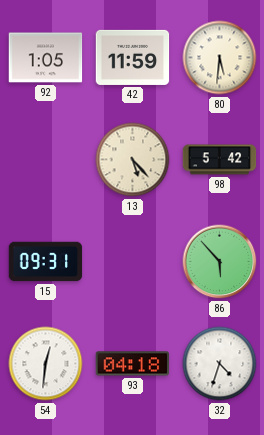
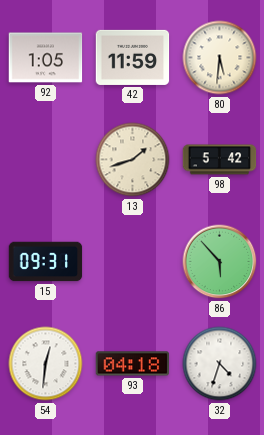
13: 5:23 -> 1:42
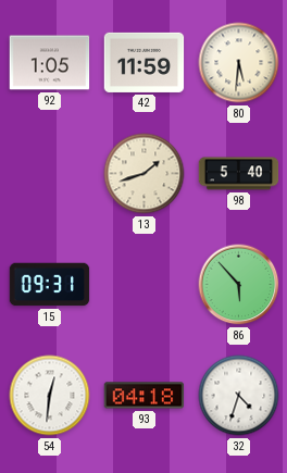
98: 5:42 -> 5:40
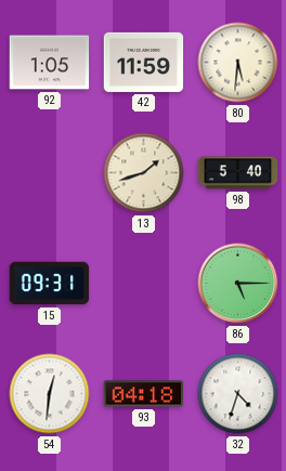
86: 5:53 -> 5:15
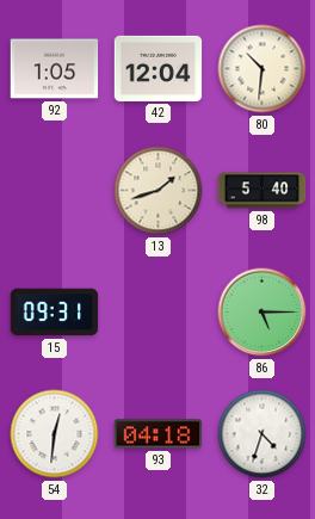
42: 11:59 -> 12:04
80: 5:31 -> 10:31
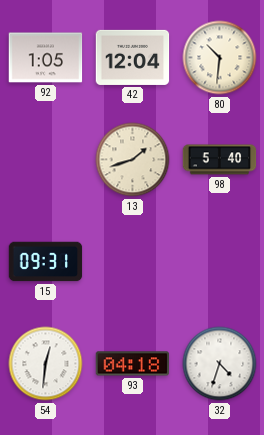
86: 5:15 -> none
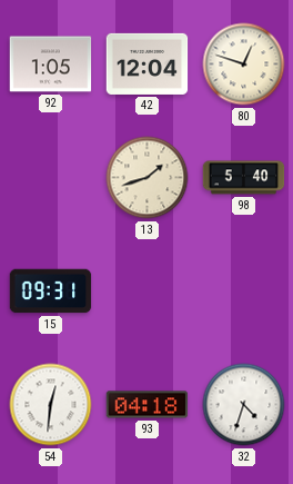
80: 10:31 -> 12:48
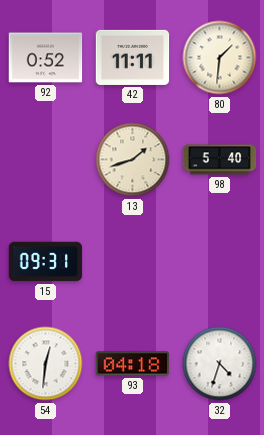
92: 1:05 -> 0:52
42: 12:04 -> 11:11
80: 12:48 -> 1:31
